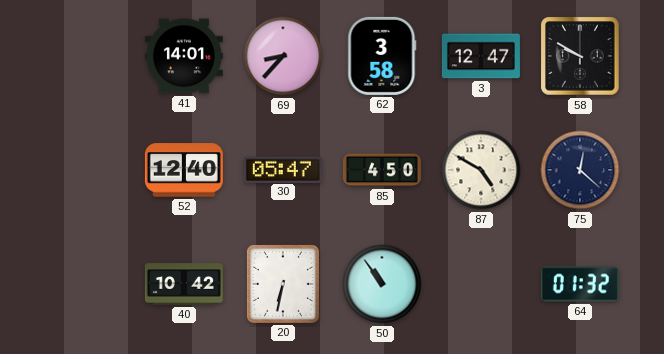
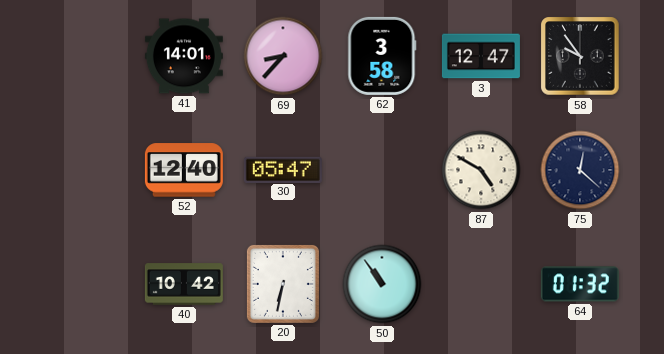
58: 9:50 -> 9:54
85: 4:50 -> none
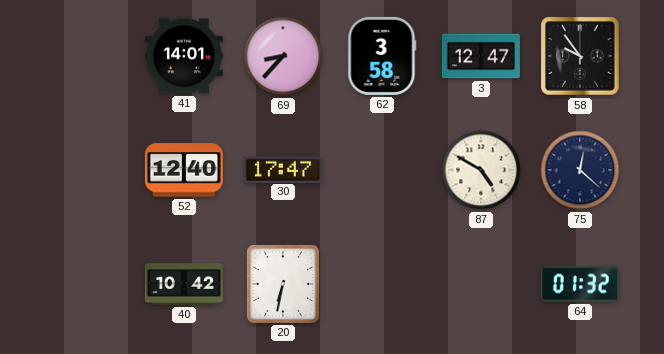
30: 05:47 -> 17:47
50: 10:54 -> none
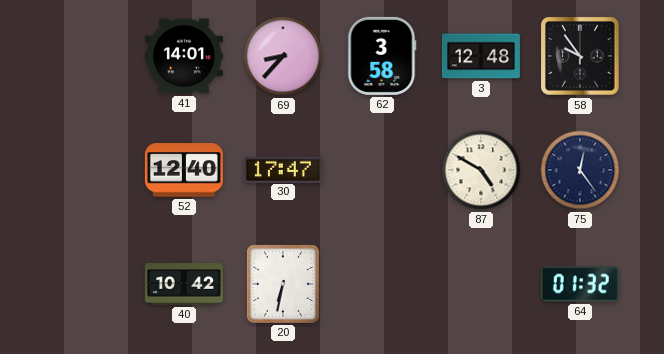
3: 12:47 -> 12:48
75: 12:22 -> 12:24
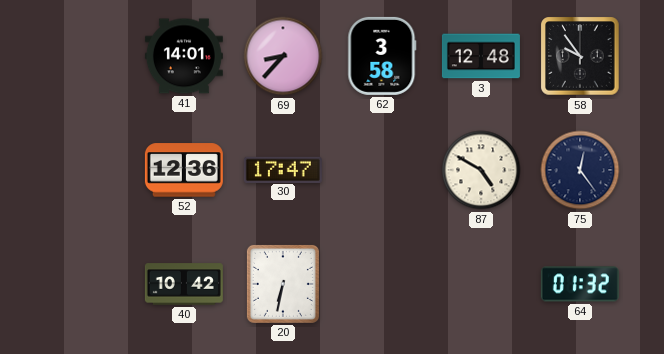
52: 12:40 -> 12:36
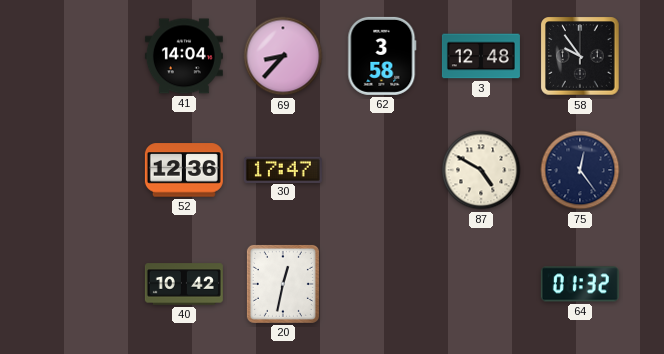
41: 14:01 -> 14:04
20: 6:32 -> 12:32
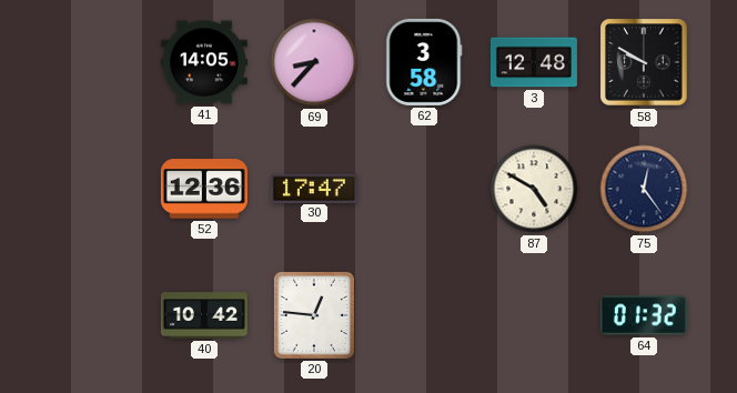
41: 14:04 -> 14:05
58: 9:54 -> 9:50
20: 12:32 -> 12:46
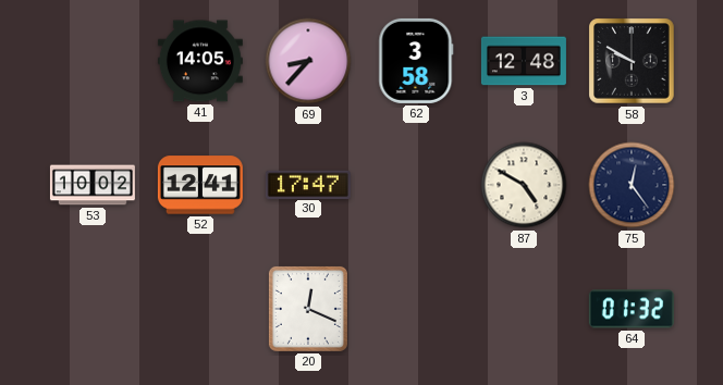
53: none -> 10:02
52: 12:36 -> 12:41
40: 10:42 -> none
20: 12:46 -> 12:19
